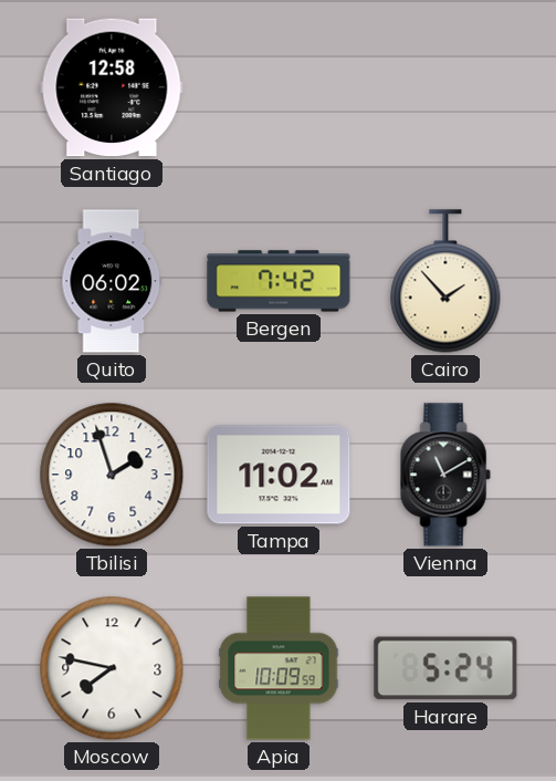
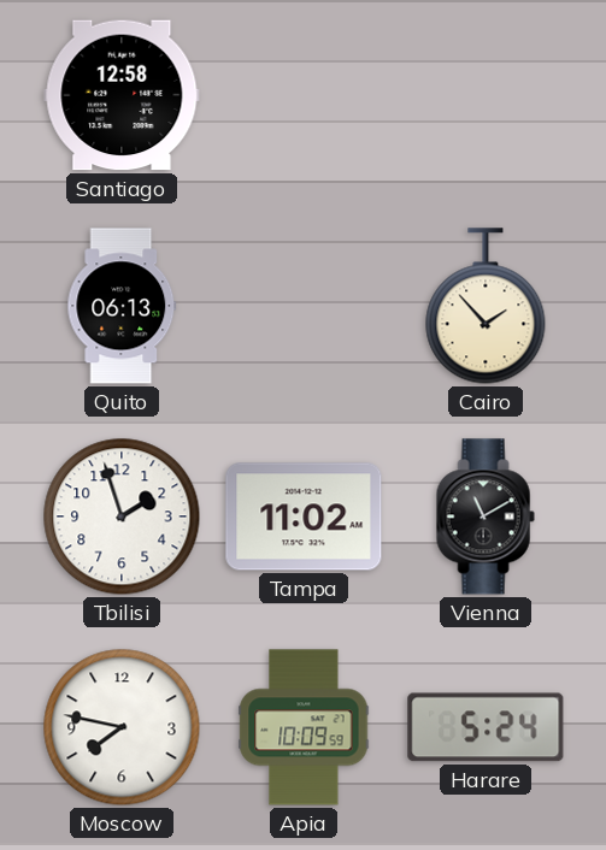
Quito: 06:02 -> 06:13
Bergen: 7:42 -> none
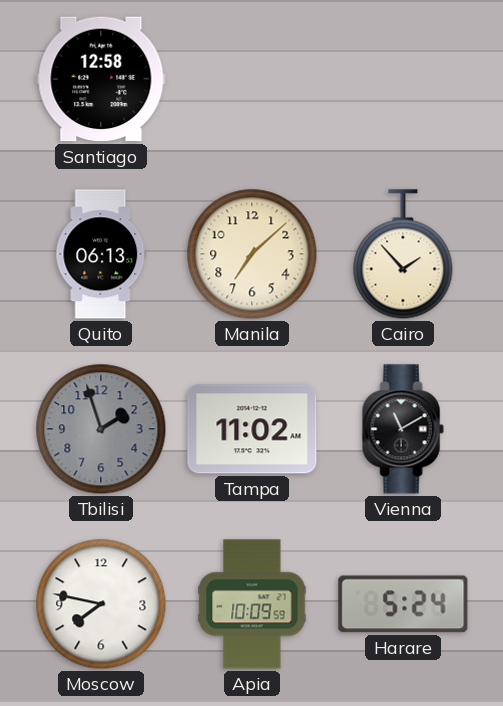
Manila: none -> 7:08
Tbilisi dial: white -> grey
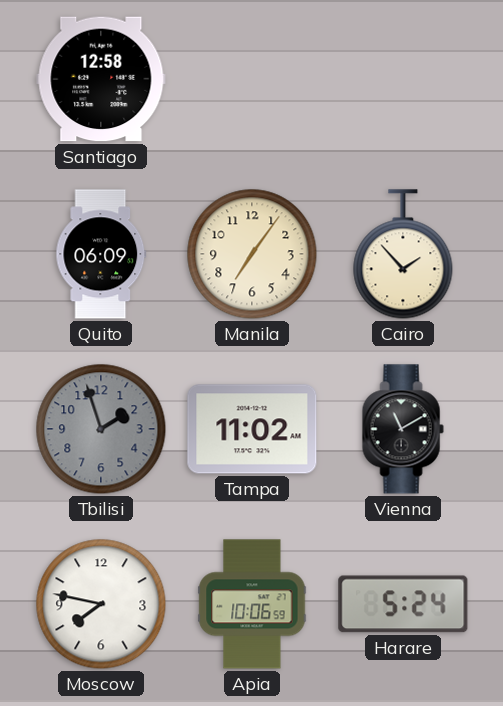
Quito: 06:13 -> 06:09
Manila: 7:08 -> 7:06
Apia: 10:09 -> 10:06
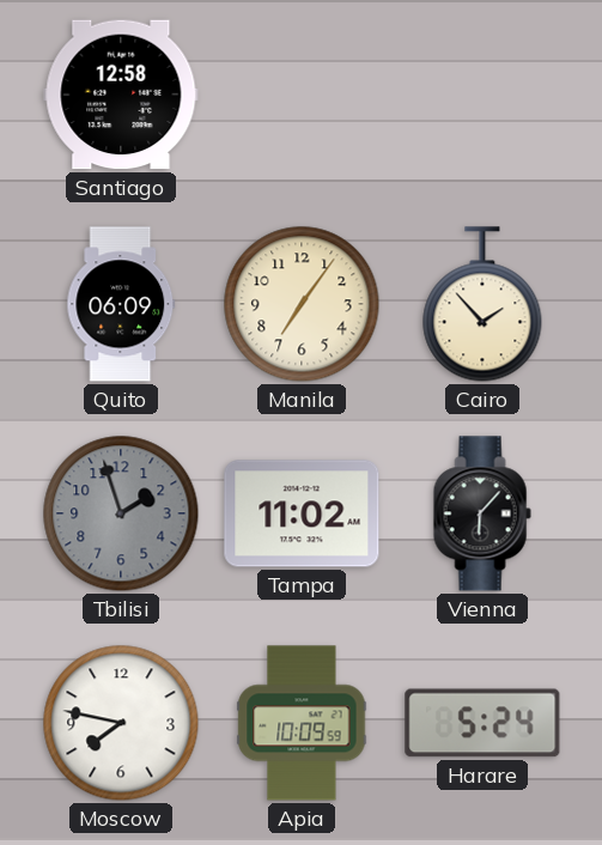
Vienna: 11:10 -> 6:07
Apia: 10:06 -> 10:09
